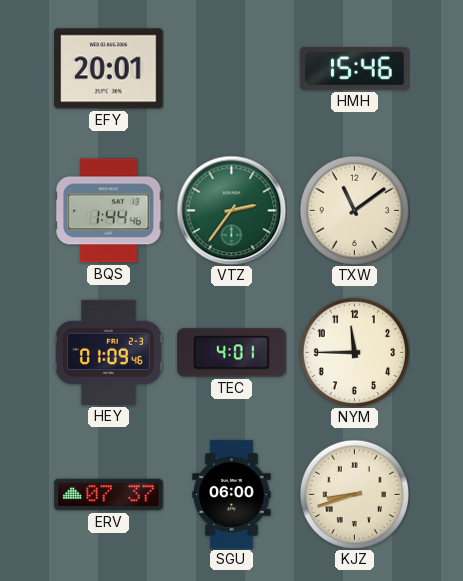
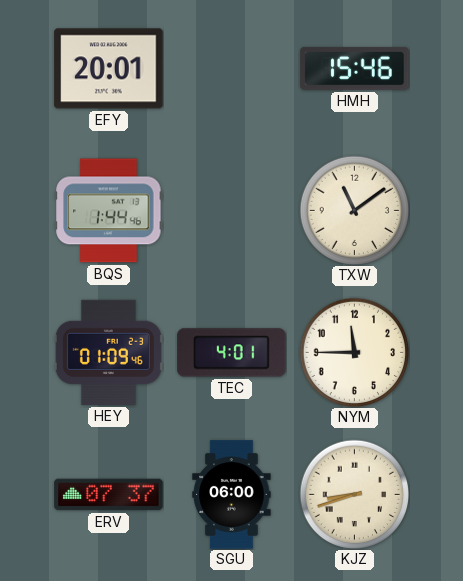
VTZ: 2:36 -> none
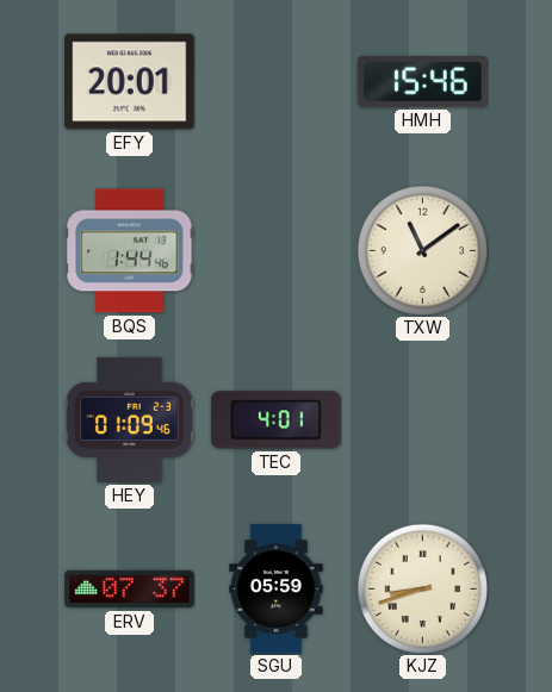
NYM: 11:45 -> none
SGU: 06:00 -> 05:59
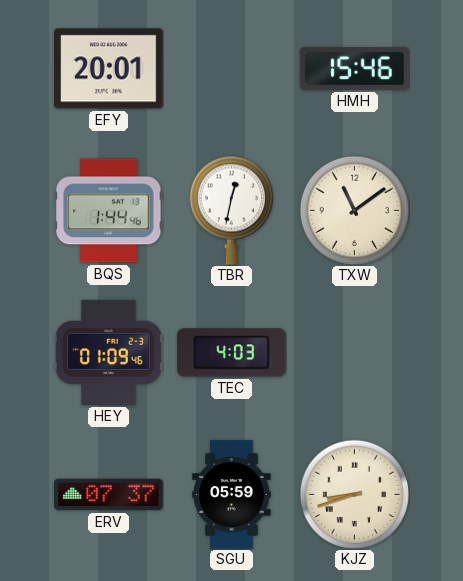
TBR: none -> 12:32
TEC: 4:01 -> 4:03
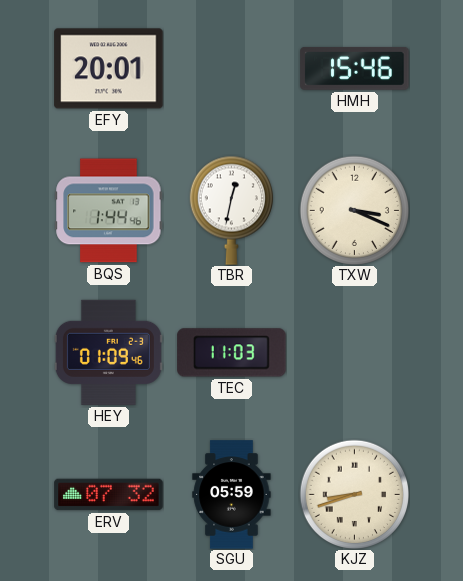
TXW: 11:09 -> 3:19
TEC: 4:03 -> 11:03
ERV: 07:37 -> 07:32
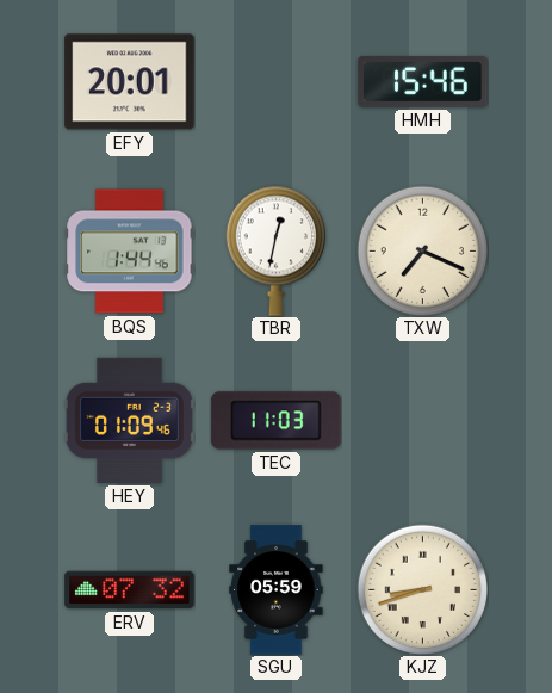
TXW: 3:19 -> 7:19
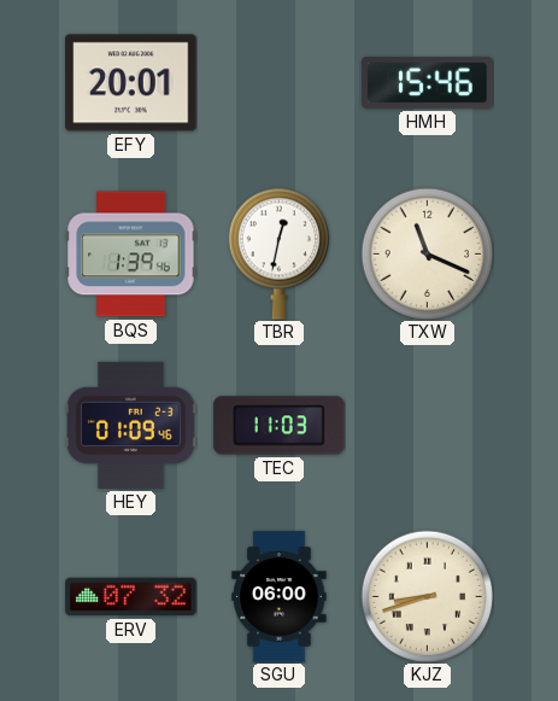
BQS: 1:44 -> 1:39
TXW: 7:19 -> 11:19
SGU: 05:59 -> 06:00
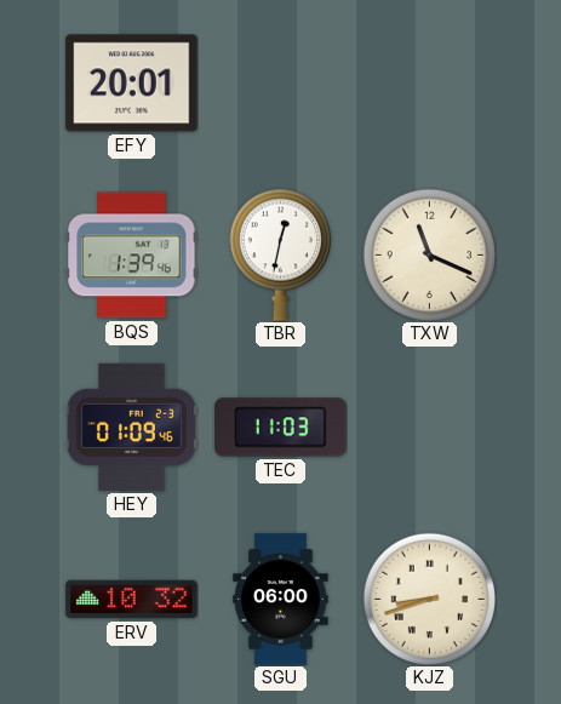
HMH: 15:46 -> none
ERV: 07:32 -> 10:32
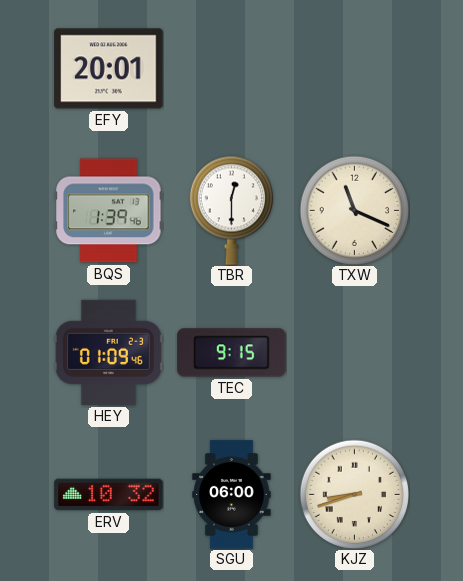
TBR: 12:32 -> 12:30
TEC: 11:03 -> 9:15
